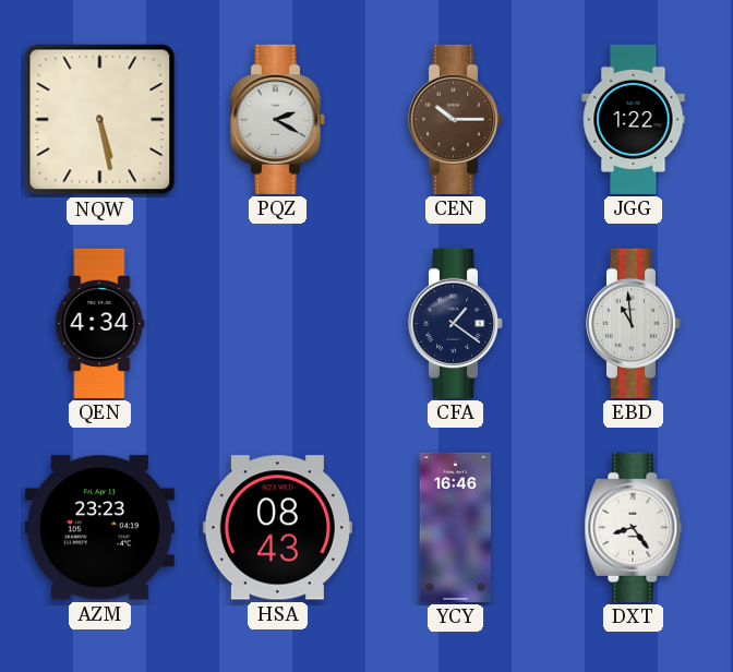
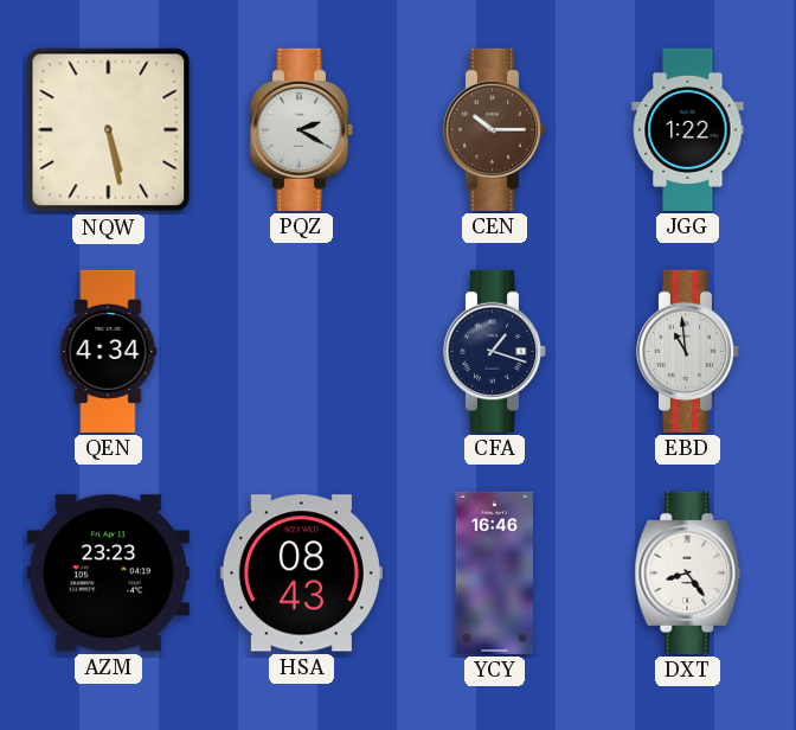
CFA: 1:21 -> 1:18
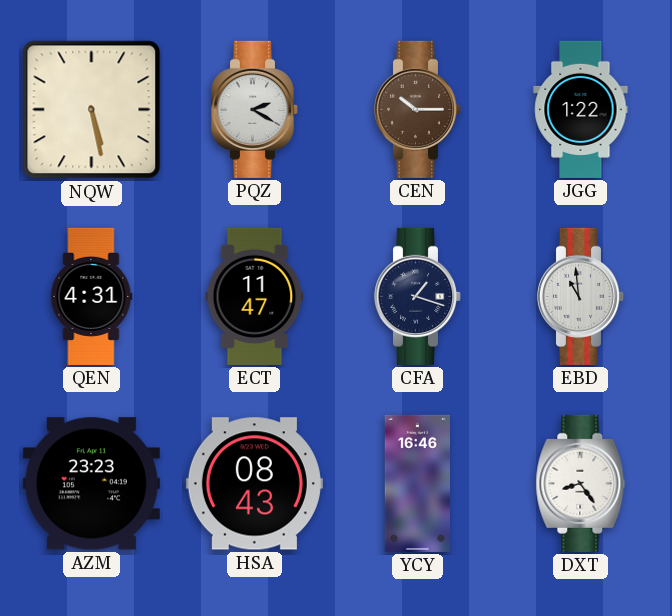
QEN: 4:34 -> 4:31
ECT: none -> 11:47
